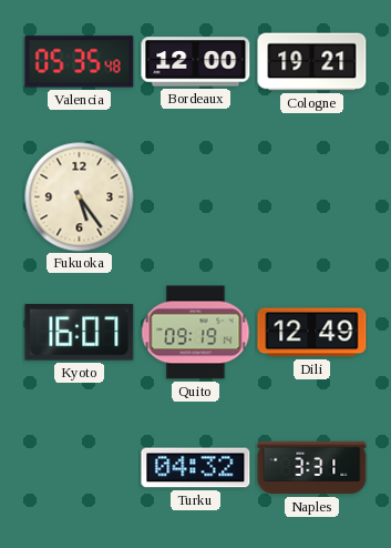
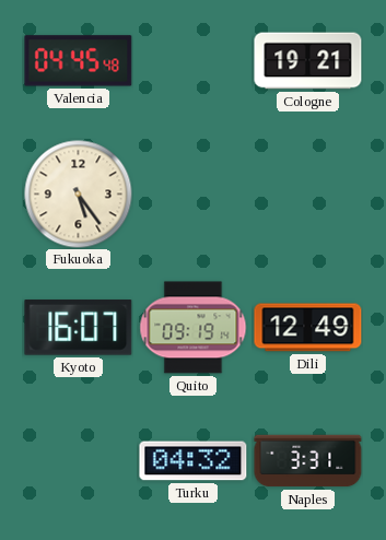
Valencia: 05:35 -> 04:45
Bordeaux: 12:00 -> none
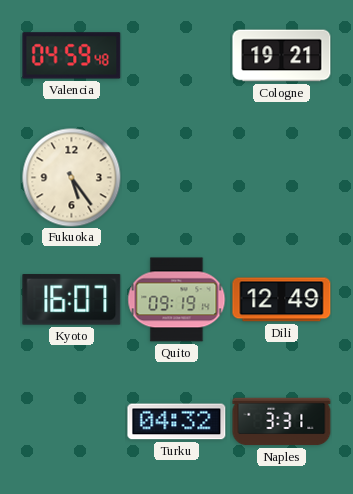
Valencia: 04:45 -> 04:59
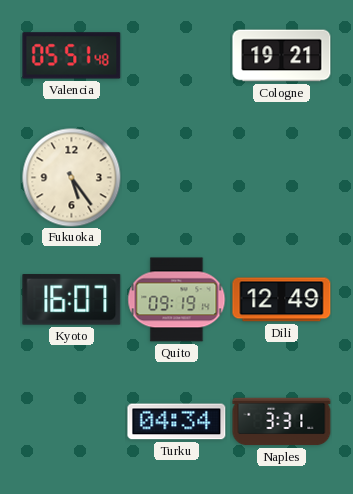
Valencia: 04:59 -> 05:51
Turku: 04:32 -> 04:34
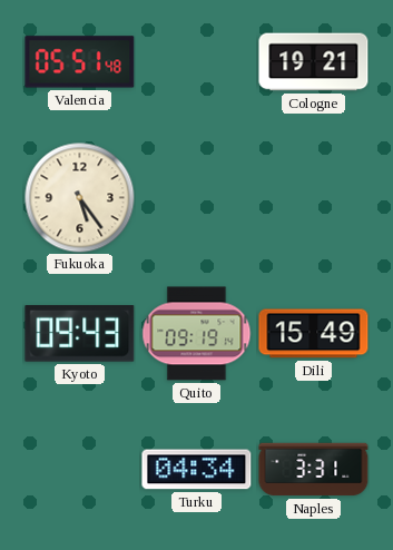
Kyoto: 16:07 -> 09:43
Dili: 12:49 -> 15:49
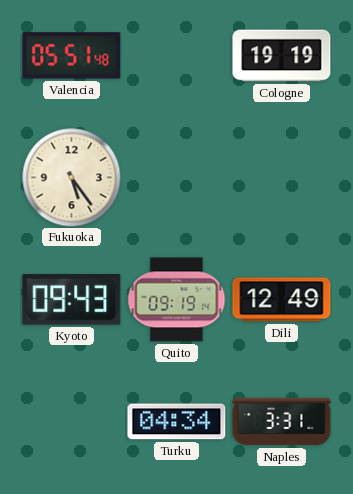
Cologne: 19:21 -> 19:19
Dili: 15:49 -> 12:49
